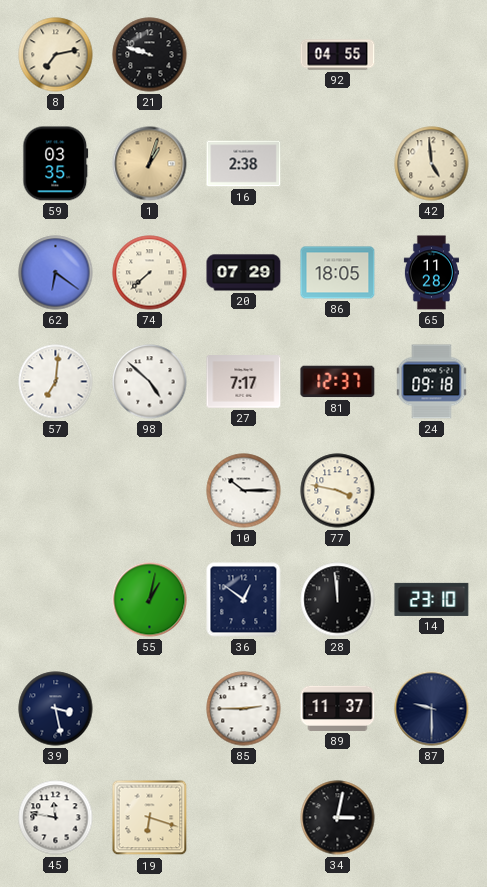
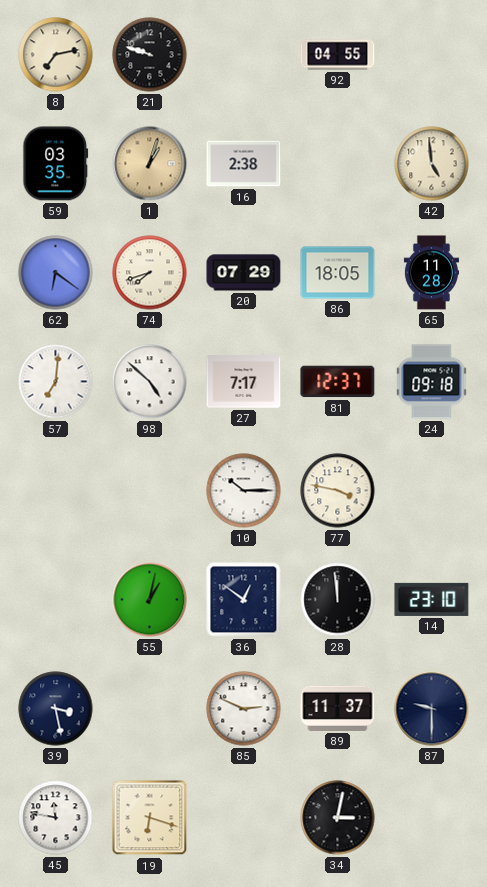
74: 7:38 -> 7:42
85: 2:45 -> 2:49
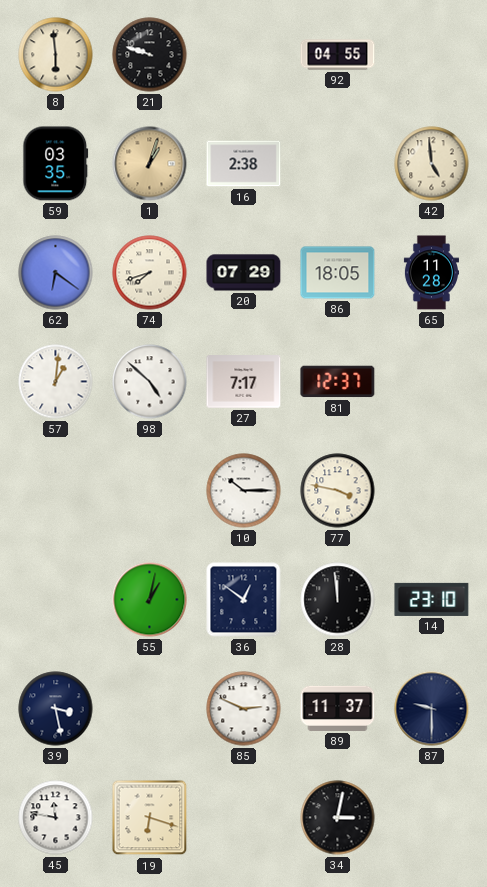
8: 7:13 -> 5:59
57: 7:01 -> 1:01
24: 09:18 -> none
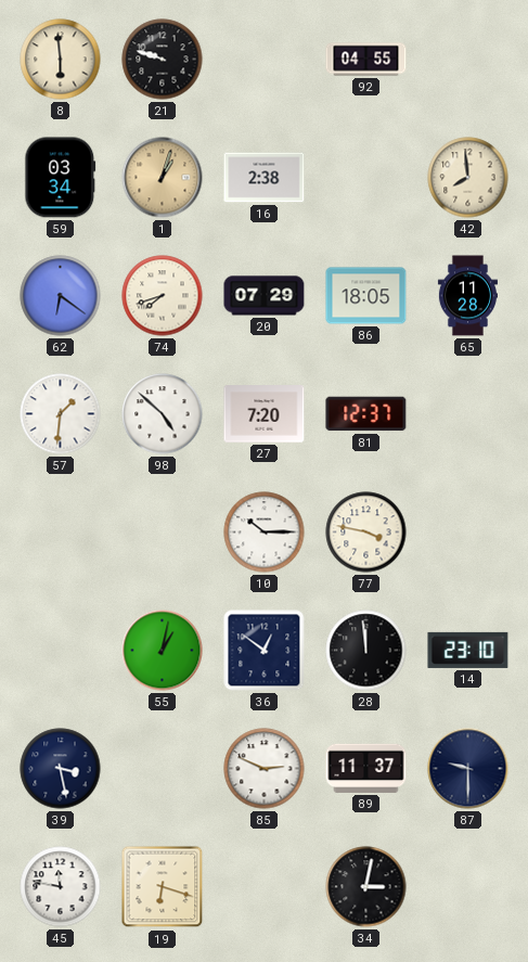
59: 03:35 -> 03:34
42: 4:59 -> 7:59
57: 1:01 -> 1:31
27: 7:17 -> 7:20
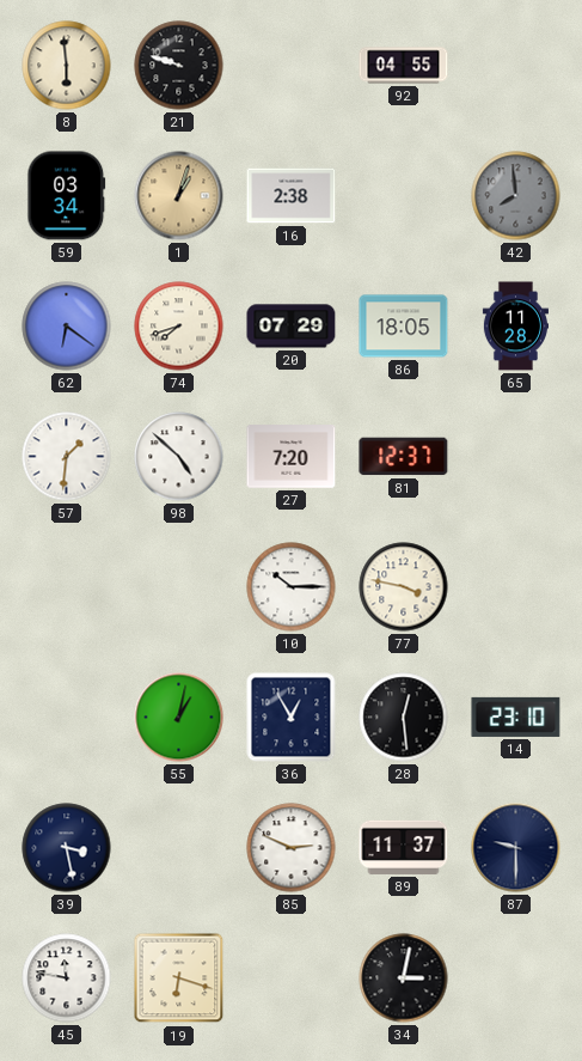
42 dial: cream -> grey
36: 12:51 -> 12:55
28: 11:59 -> 12:29
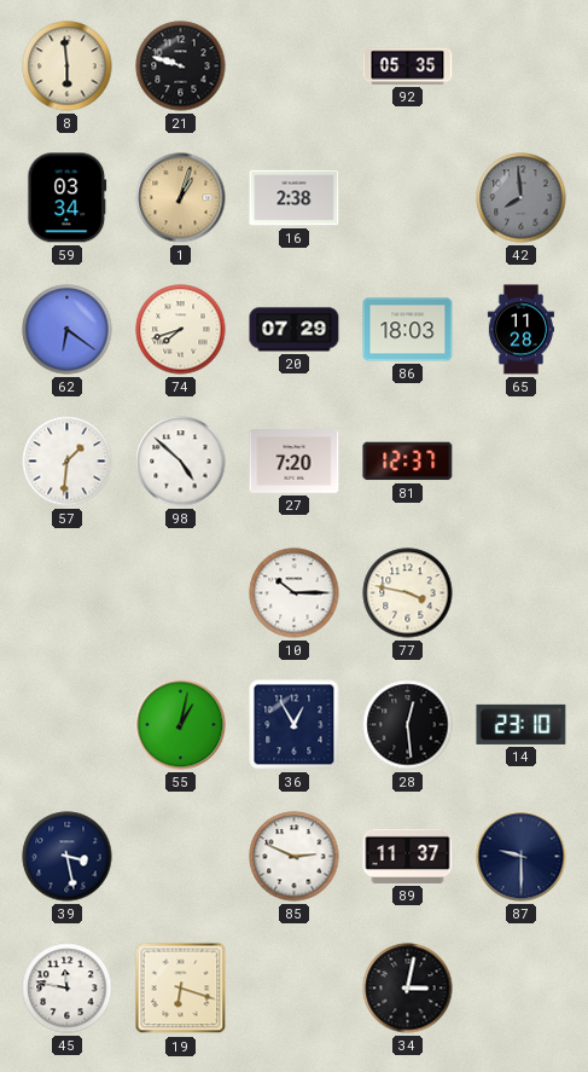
92: 04:55 -> 05:35
86: 18:05 -> 18:03
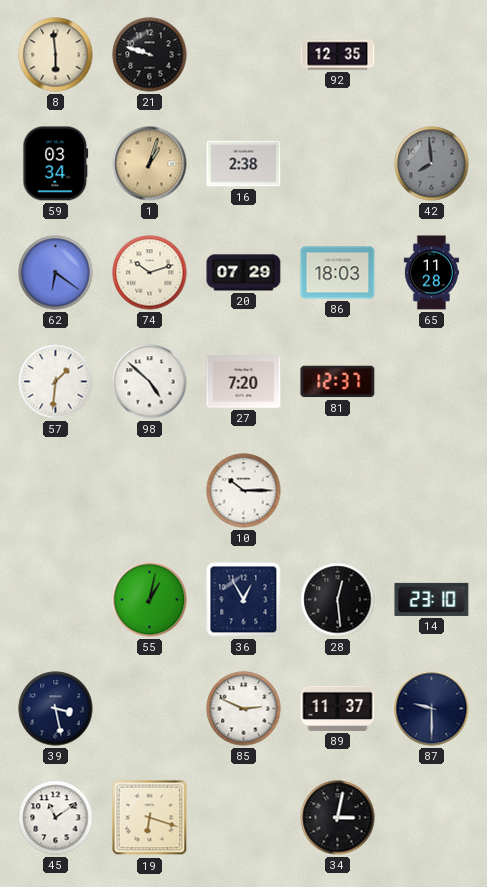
92: 05:35 -> 12:35
74: 7:42 -> 10:12
77: 3:47 -> none
45: 11:47 -> 11:09
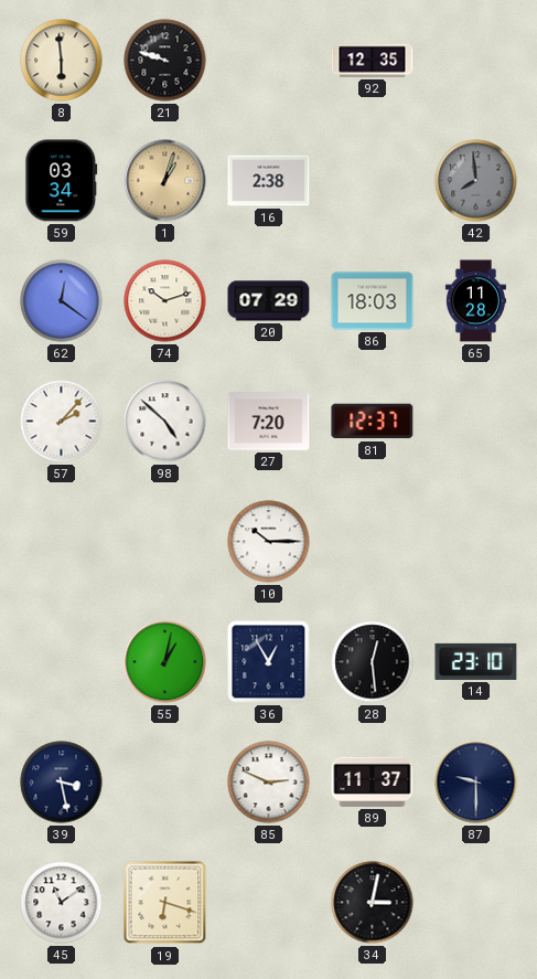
62: 6:21 -> 12:21
57: 1:31 -> 2:07
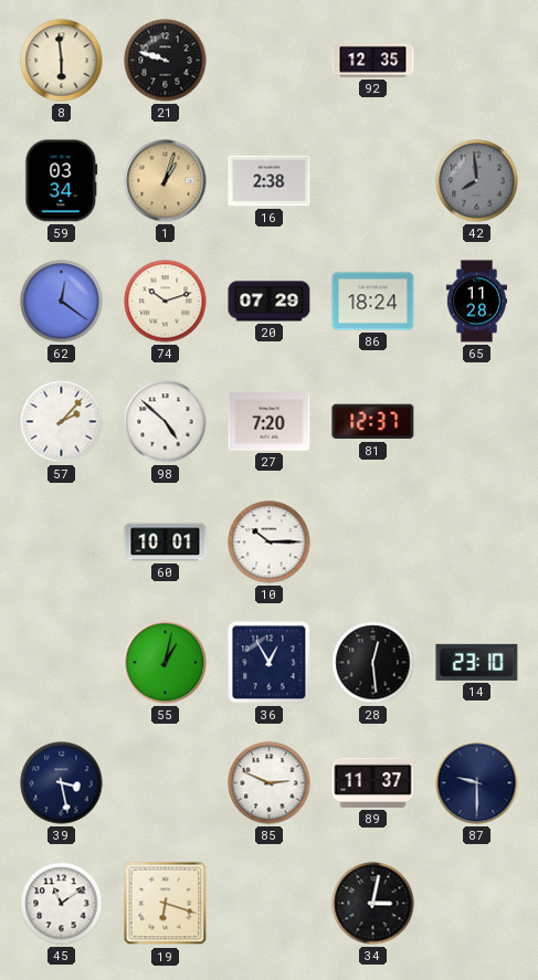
86: 18:03 -> 18:24
60: none -> 10:01
